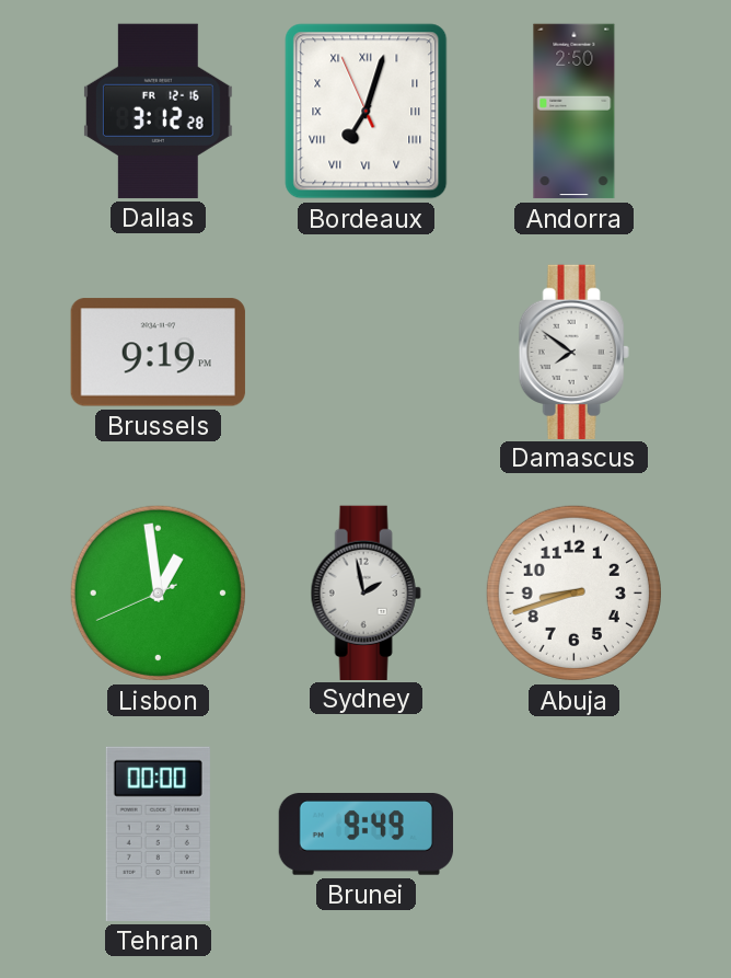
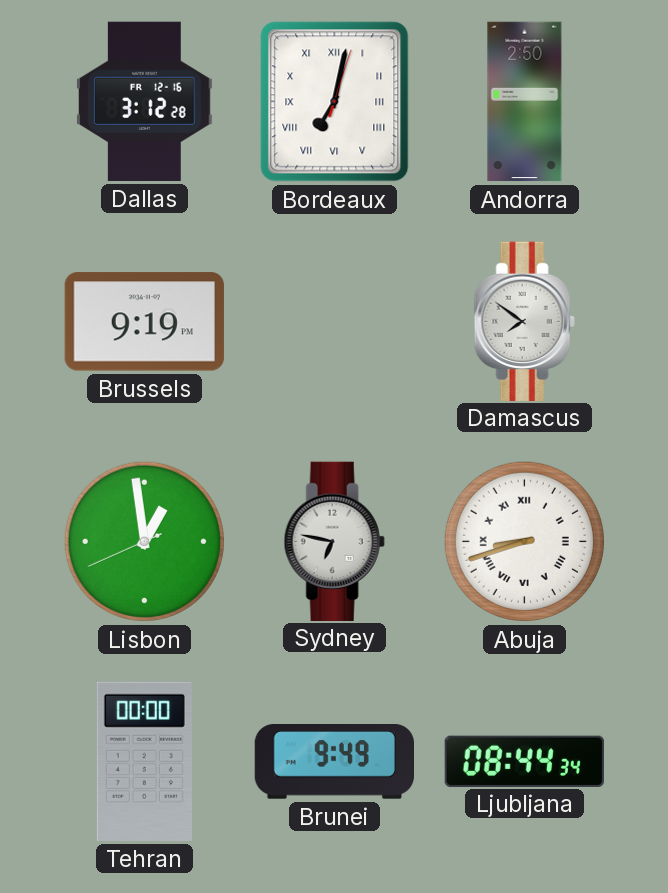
Bordeaux: 7:02:56 -> 7:02:03
Sydney: 1:58 -> 6:47
Abuja numerals: Arabic -> Roman
Ljubljana: none -> 08:44
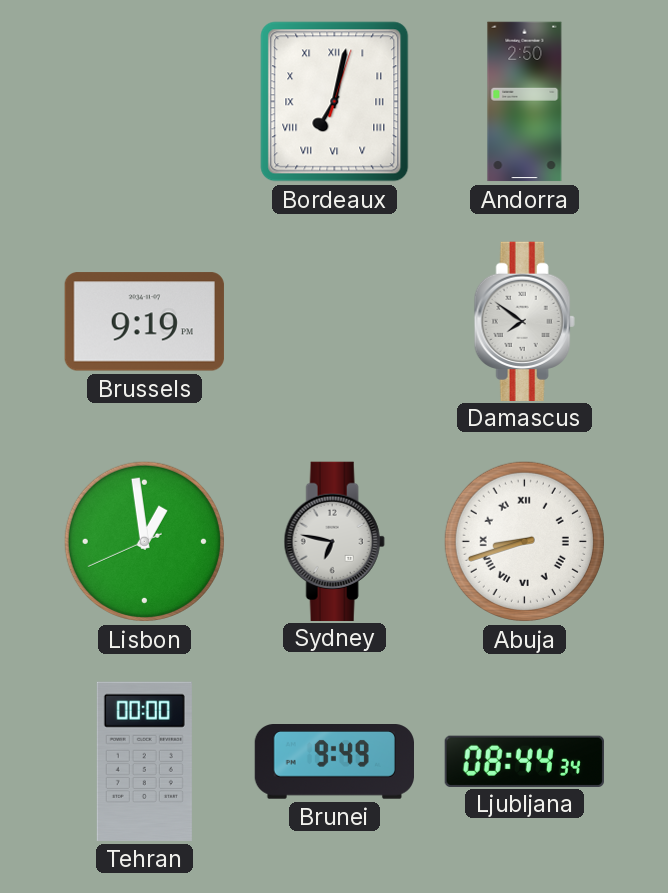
Dallas: 3:12 -> none
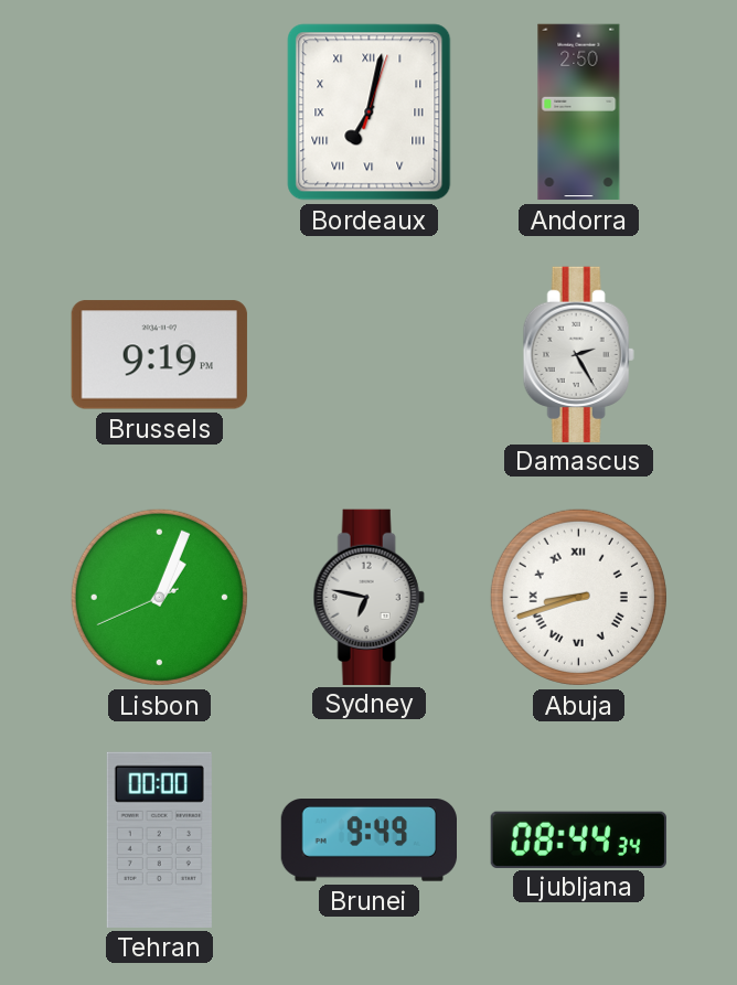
Damascus: 7:51 -> 2:25
Lisbon: 12:58 -> 1:03
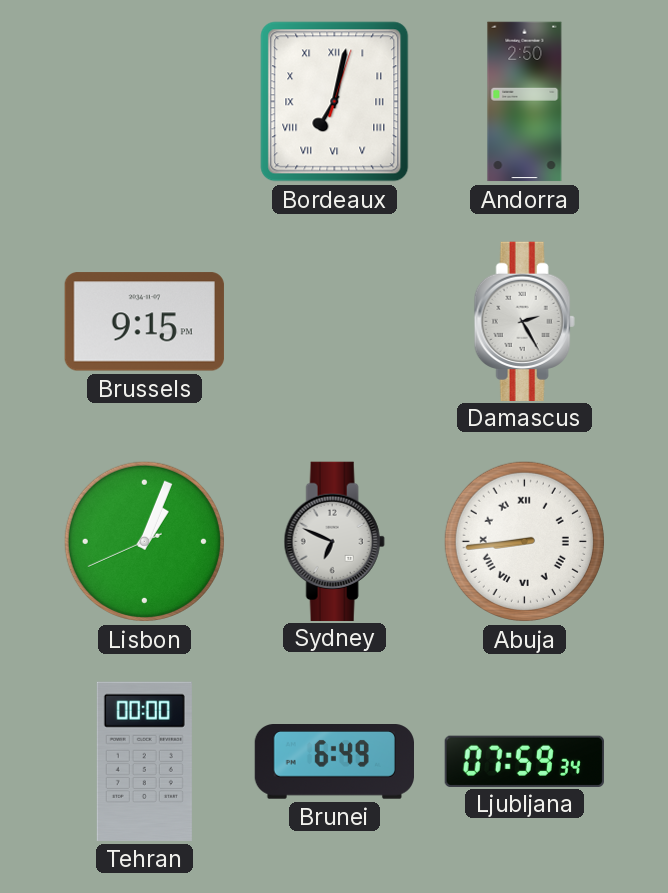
Brussels: 9:19 -> 9:15
Sydney: 6:47 -> 6:49
Abuja: 8:42 -> 8:44
Brunei: 9:49 -> 6:49
Ljubljana: 08:44 -> 07:59
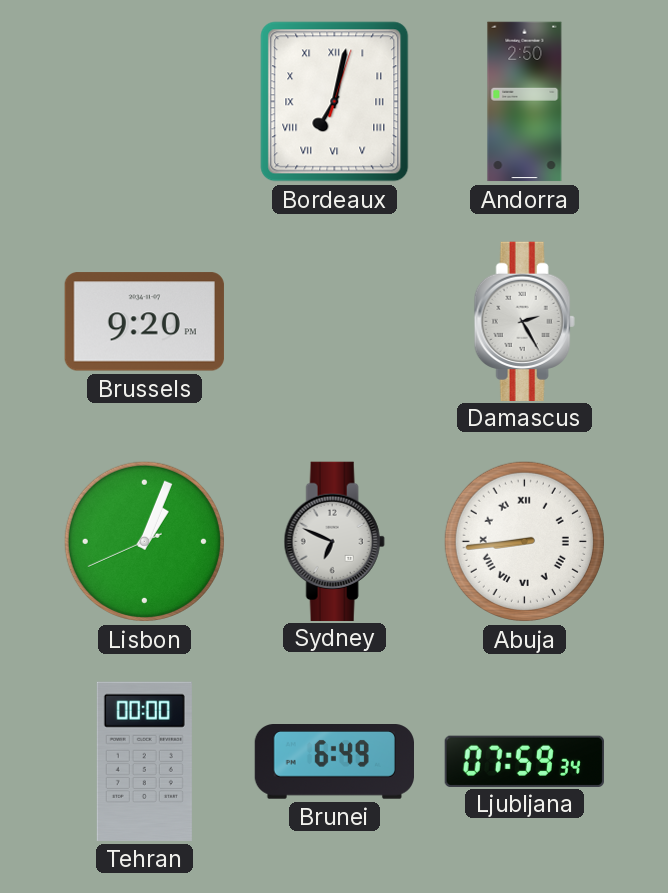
Brussels: 9:15 -> 9:20
